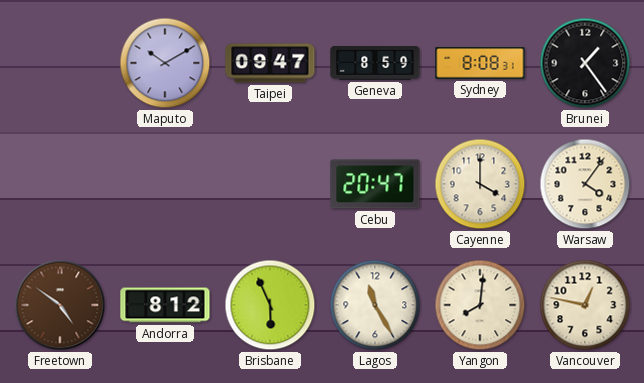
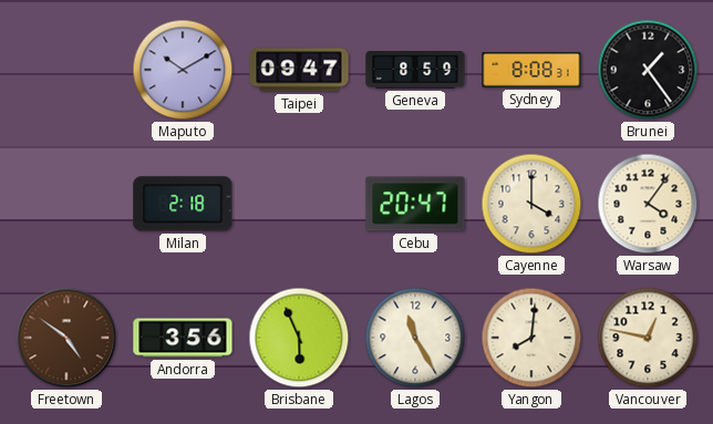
Milan: none -> 2:18
Andorra: 8:12 -> 3:56
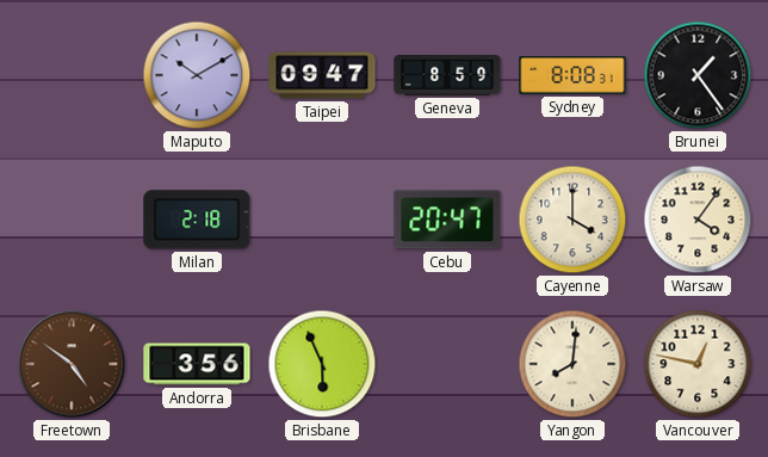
Lagos: 11:25 -> none
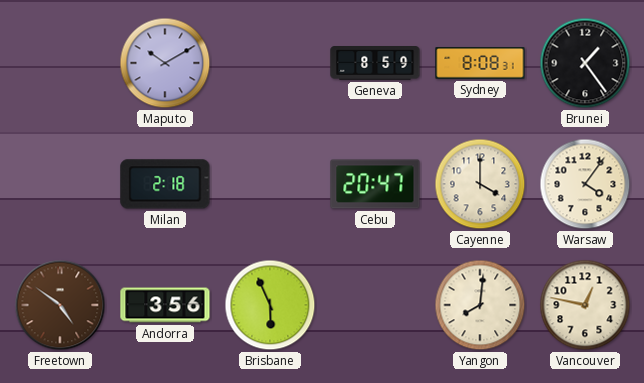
Taipei: 09:47 -> none
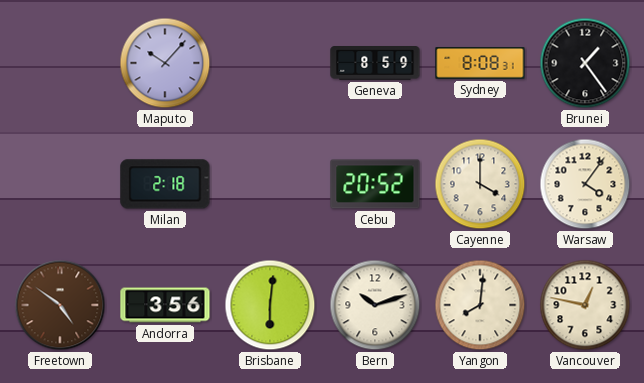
Maputo: 10:10 -> 10:07
Cebu: 20:47 -> 20:52
Brisbane: 5:56 -> 6:01
Bern: none -> 10:12
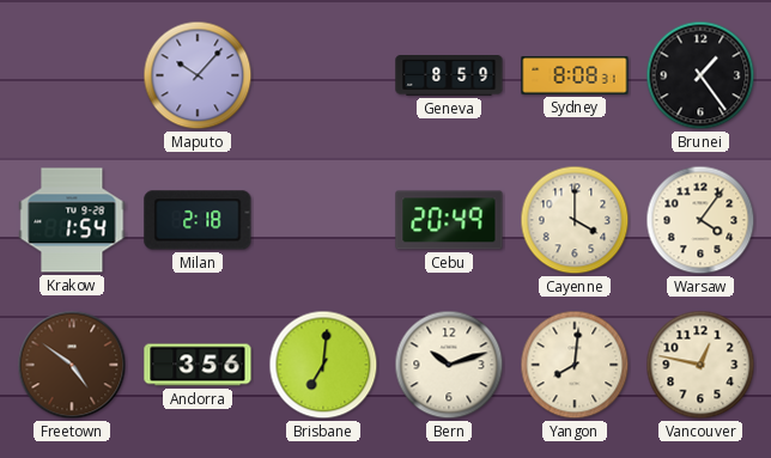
Krakow: none -> 1:54
Cebu: 20:52 -> 20:49
Brisbane: 6:01 -> 7:01
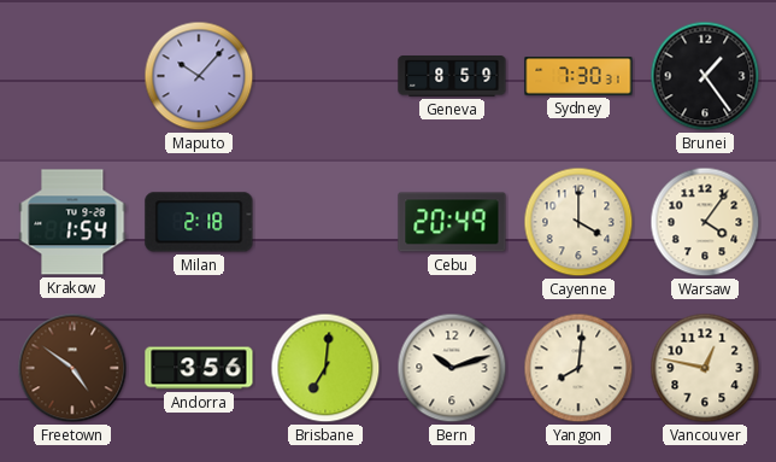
Sydney: 8:08 -> 7:30
